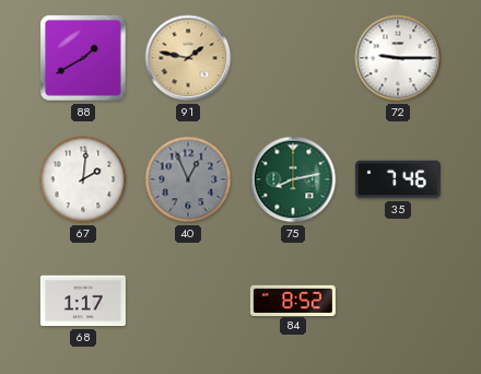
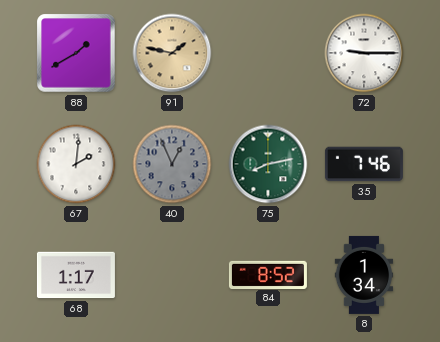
8: none -> 1:34
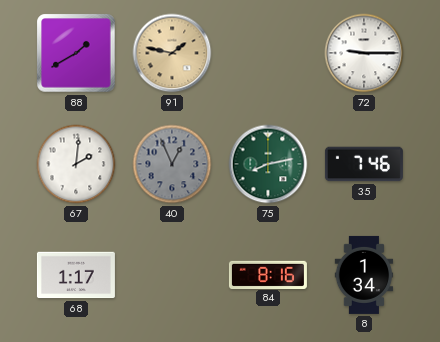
84: 8:52 -> 8:16
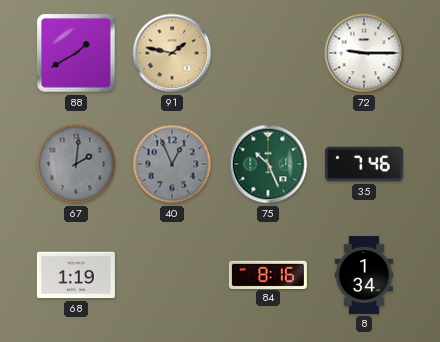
67 dial: white -> grey
75: 8:13 -> 10:26
68: 1:17 -> 1:19
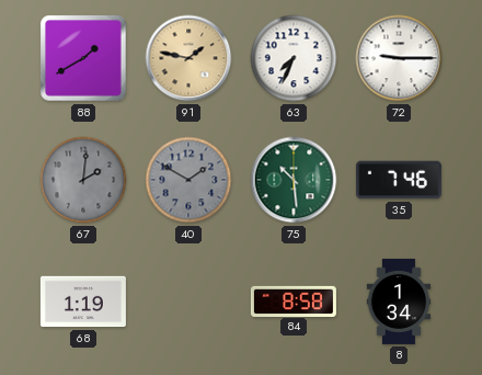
63: none -> 7:34
40: 12:56 -> 1:50
75: 10:26 -> 10:29
84: 8:16 -> 8:58
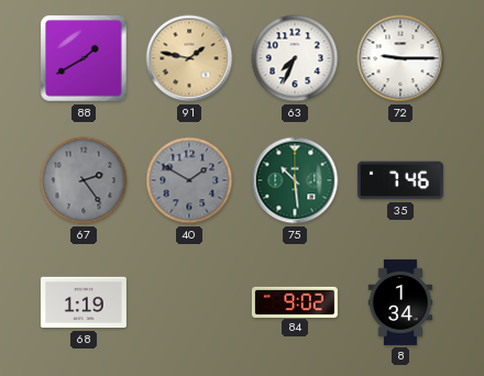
67: 2:01 -> 2:24
84: 8:58 -> 9:02
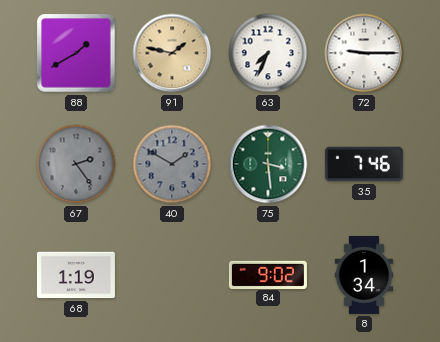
75: 10:29 -> 3:29
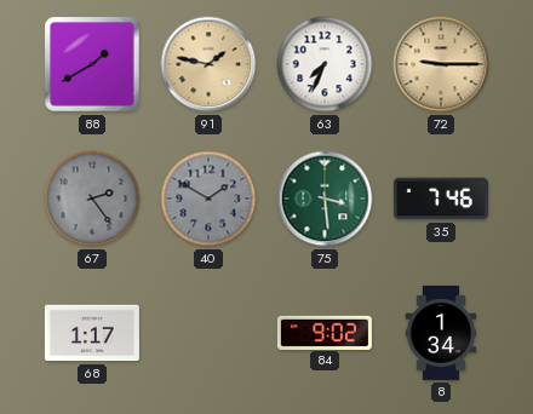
72 dial: white -> champagne
68: 1:19 -> 1:17
